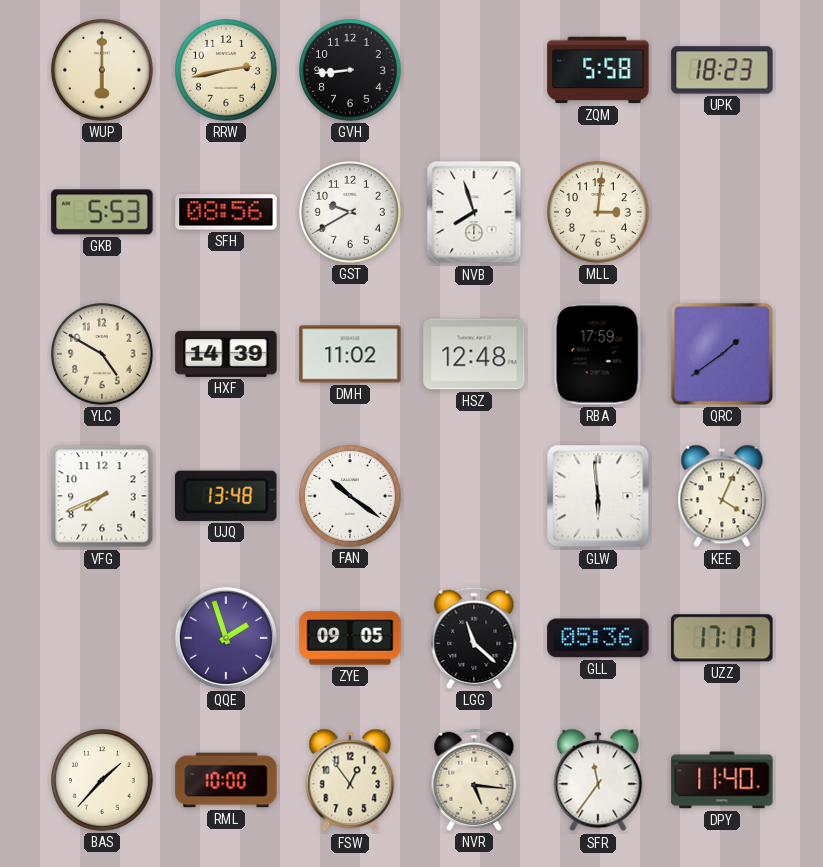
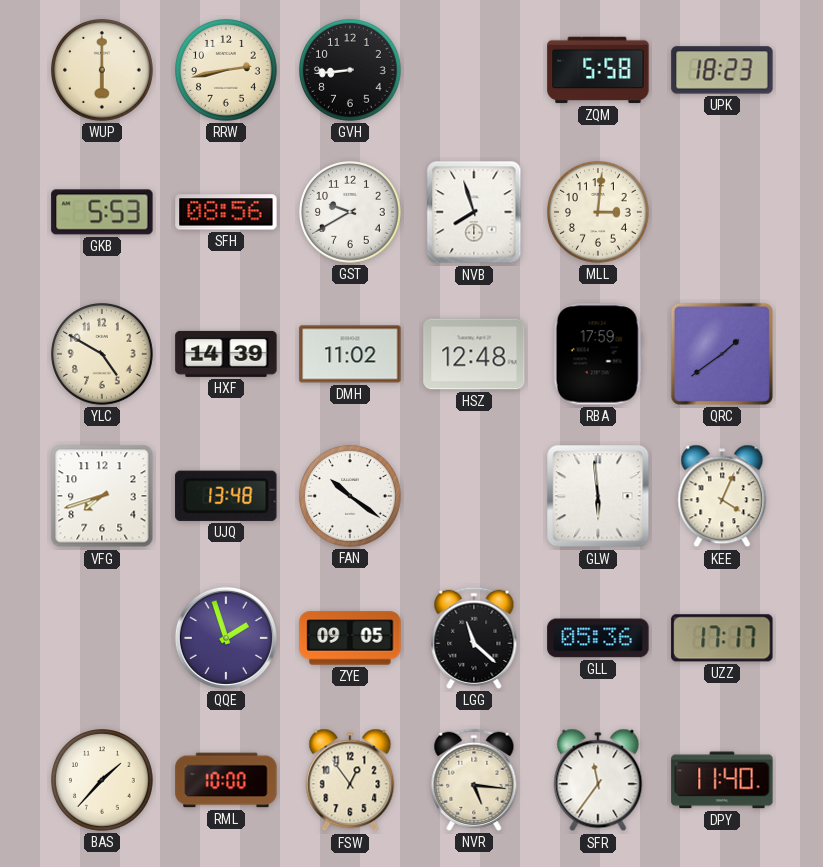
VFG: 7:41 -> 7:42
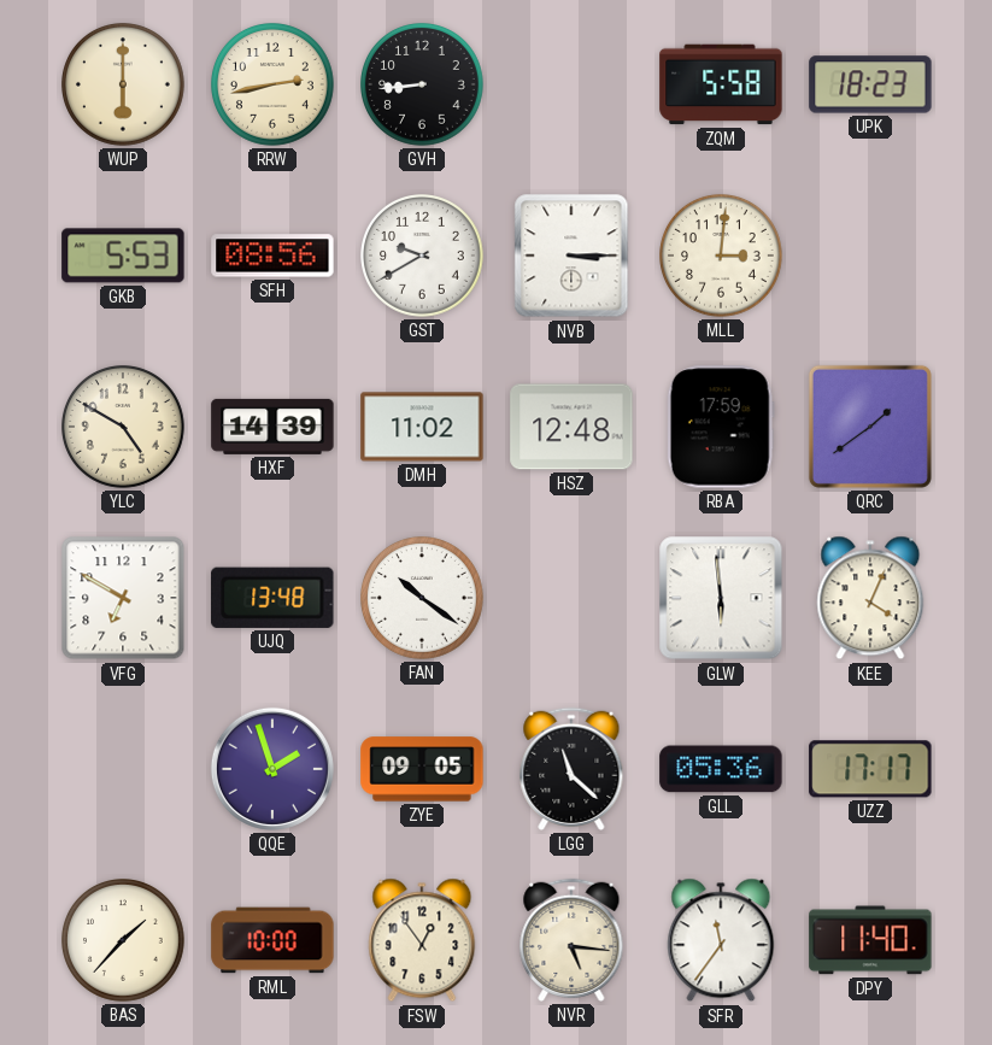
NVB: 7:57 -> 3:15
VFG: 7:42 -> 6:50
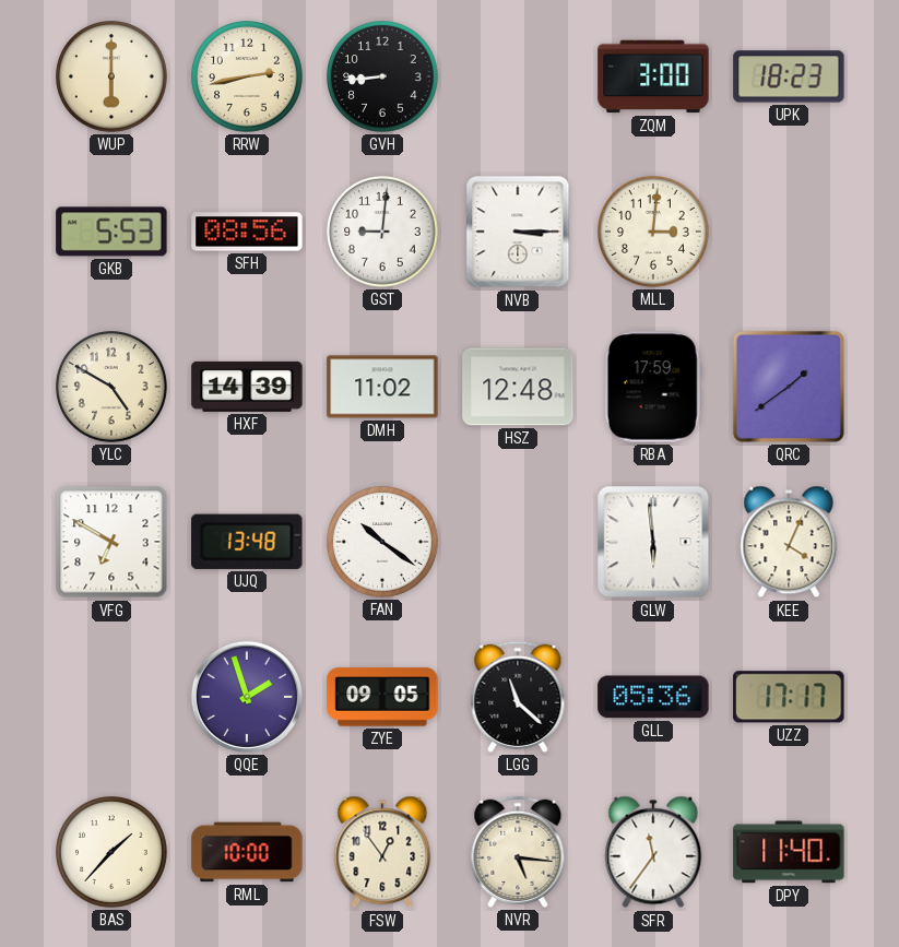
ZQM: 5:58 -> 3:00
GST: 9:40 -> 9:01
